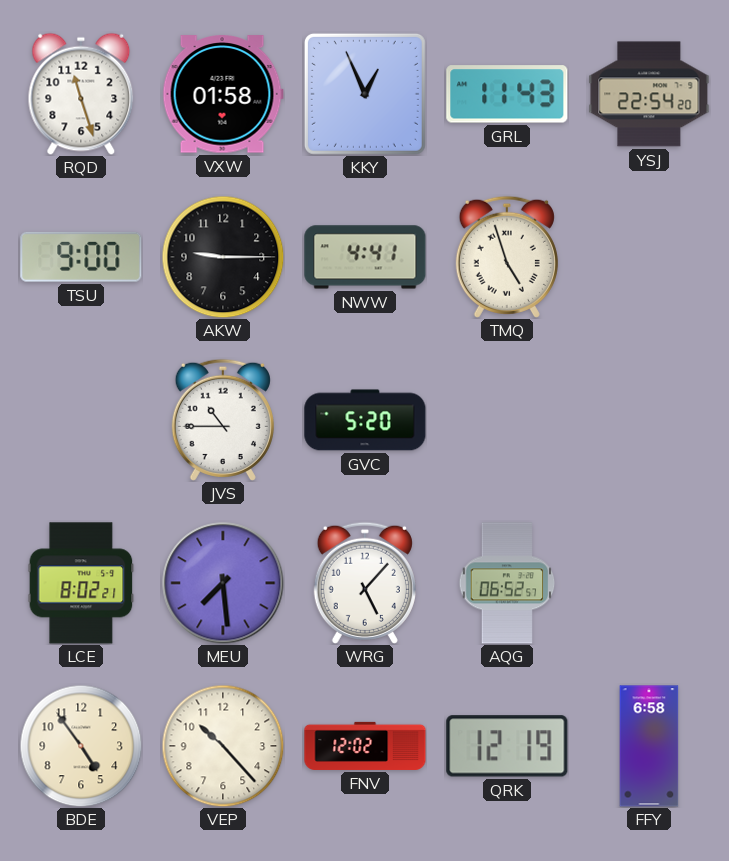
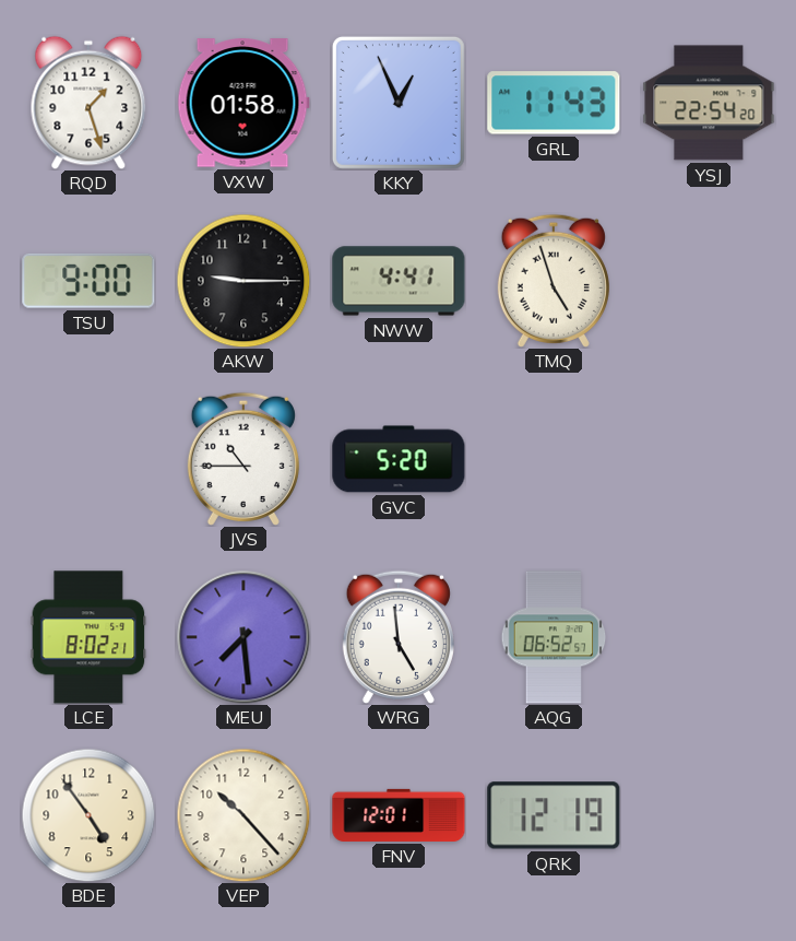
RQD: 11:27 -> 1:27
WRG: 5:07 -> 4:59
FNV: 12:02 -> 12:01
FFY: 6:58 -> none
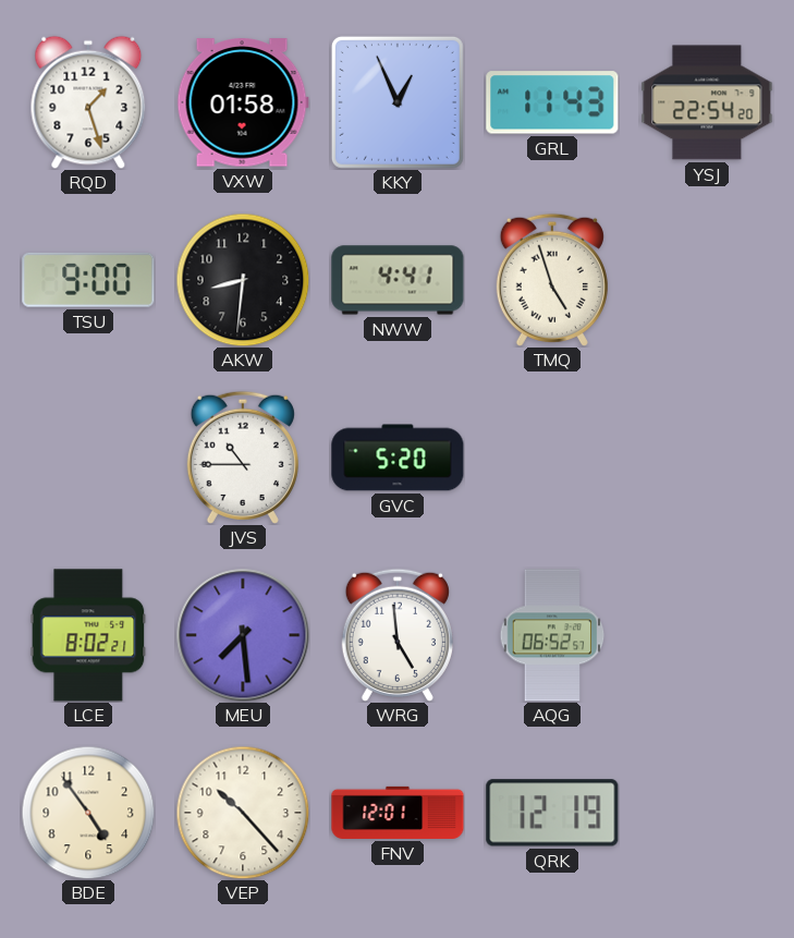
AKW: 9:15 -> 8:31
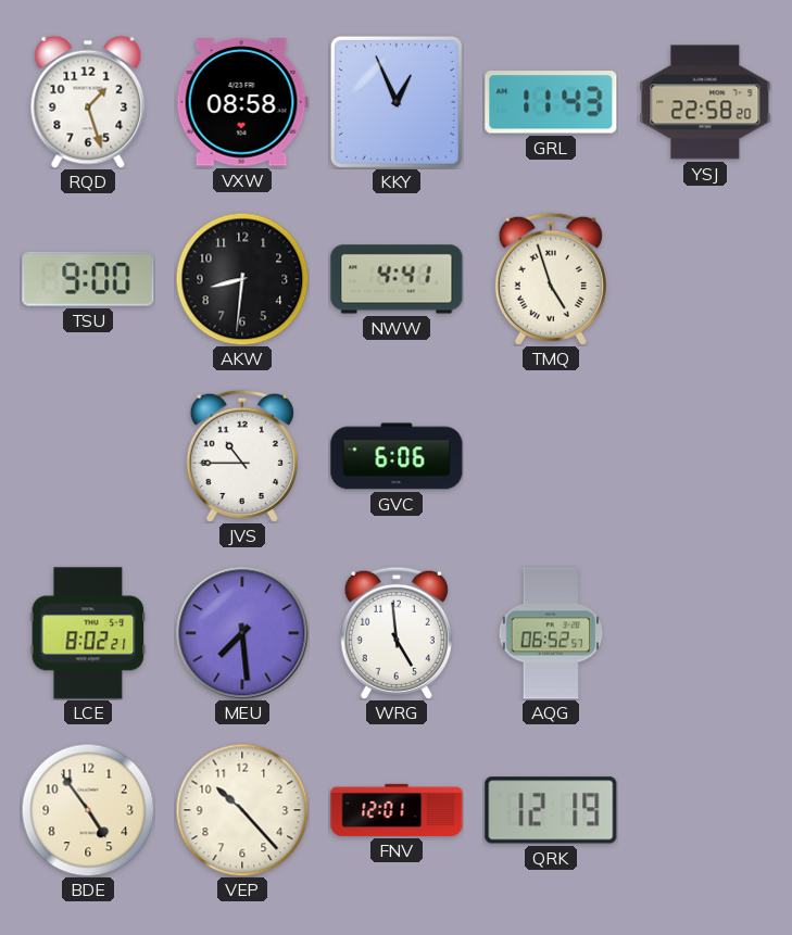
VXW: 01:58 -> 08:58
YSJ: 22:54 -> 22:58
GVC: 5:20 -> 6:06
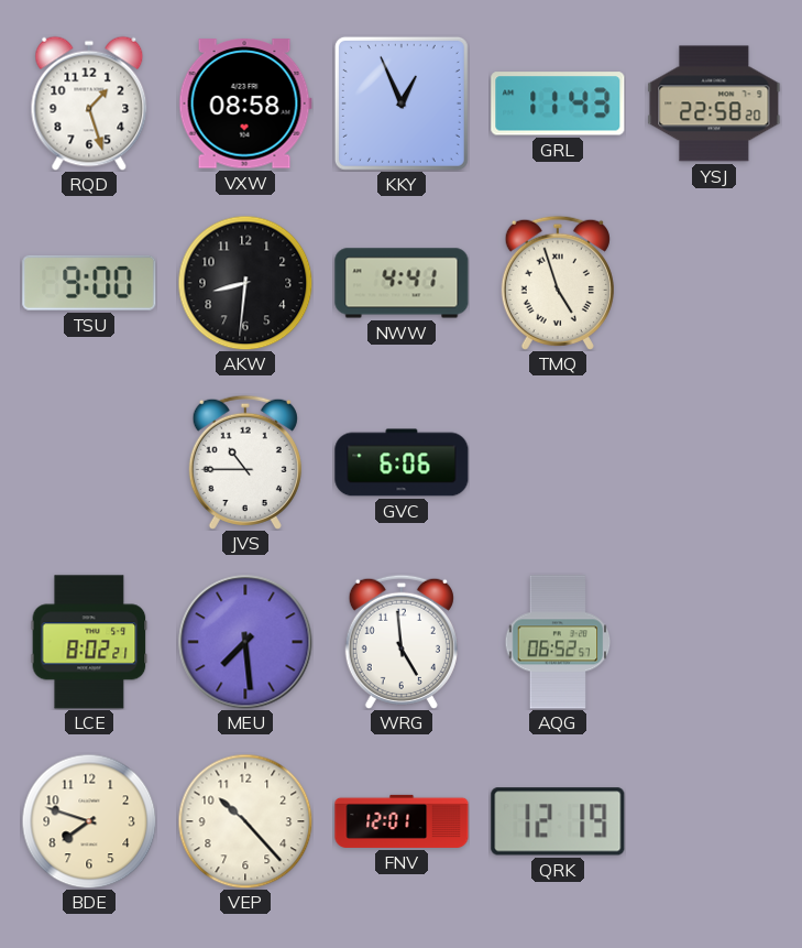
BDE: 4:54 -> 7:48
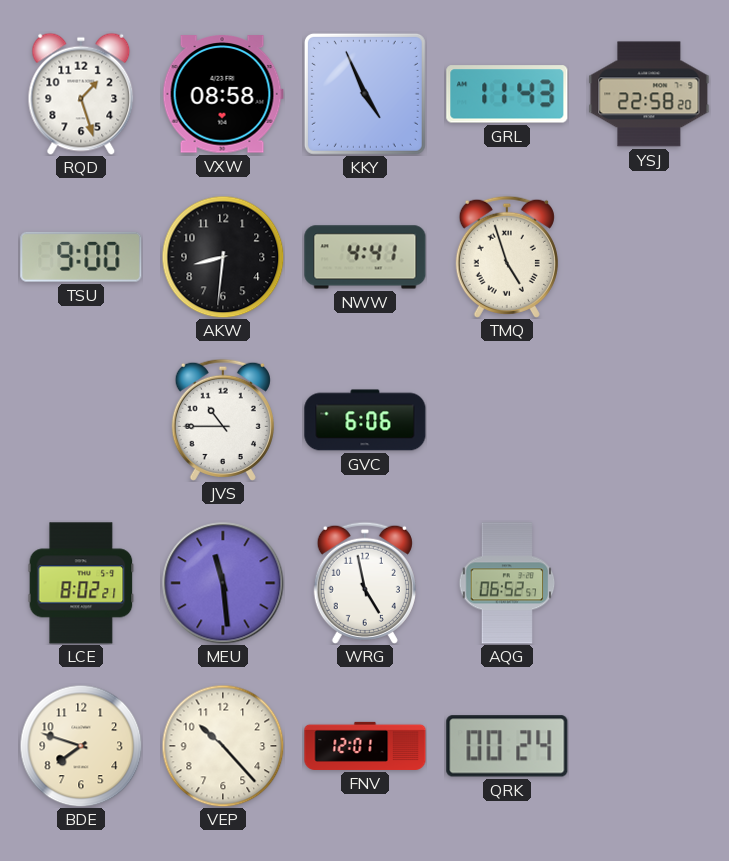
KKY: 12:56 -> 4:56
MEU: 7:29 -> 11:29
WRG: 4:59 -> 4:58
QRK: 12:19 -> 00:24
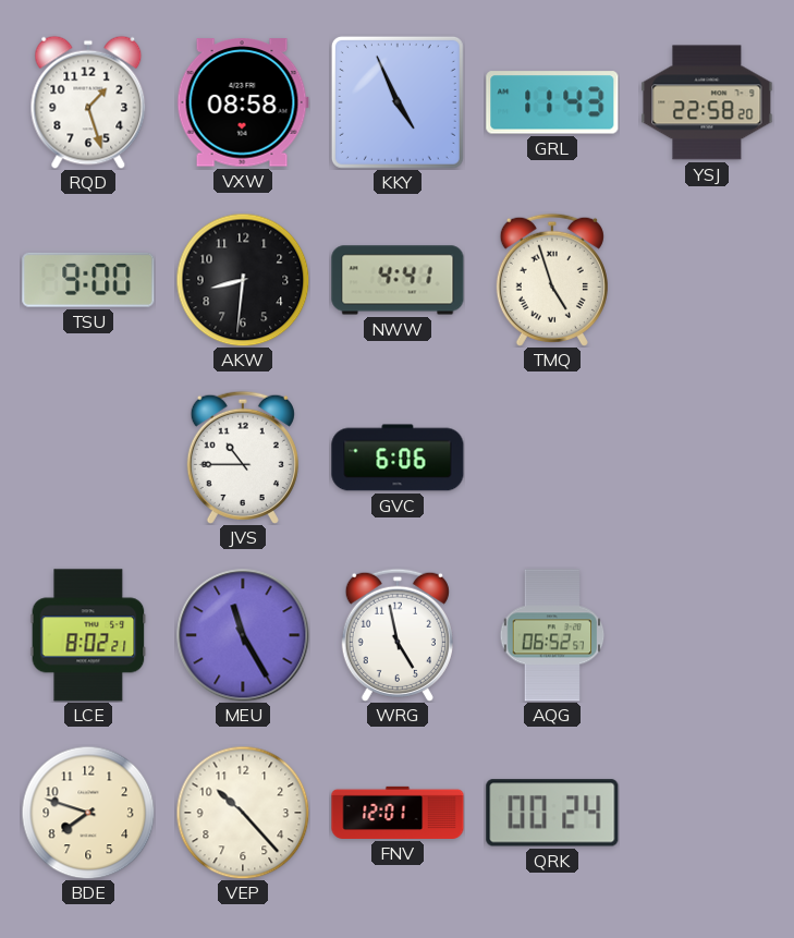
MEU: 11:29 -> 11:25
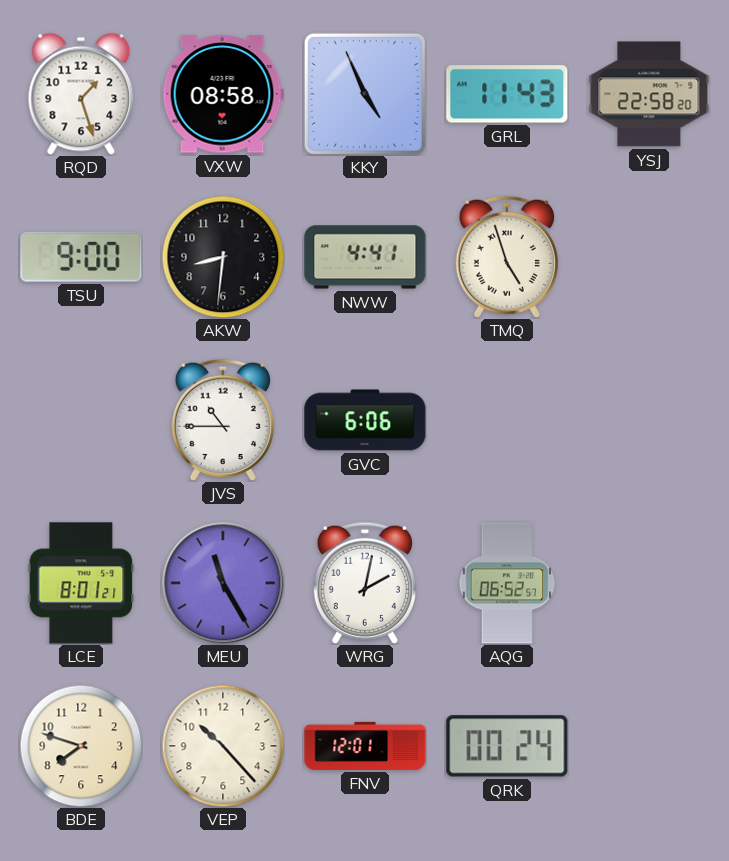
LCE: 8:02 -> 8:01
WRG: 4:58 -> 2:02
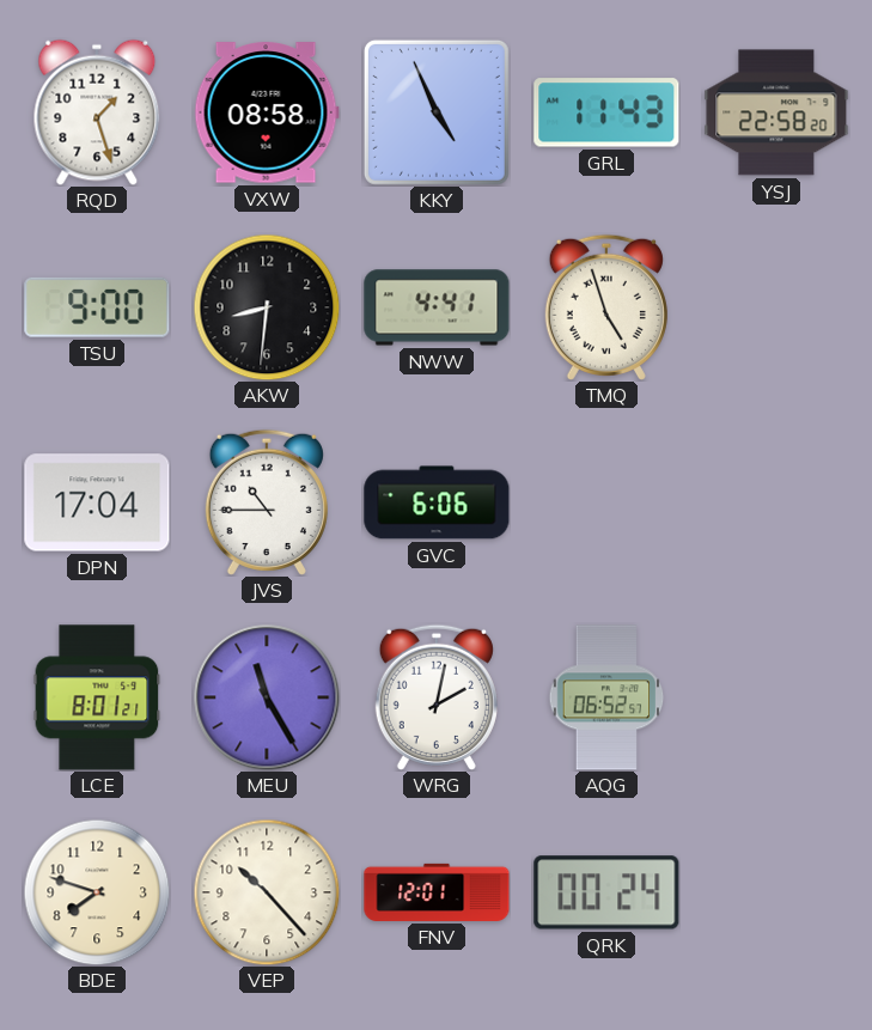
DPN: none -> 17:04
